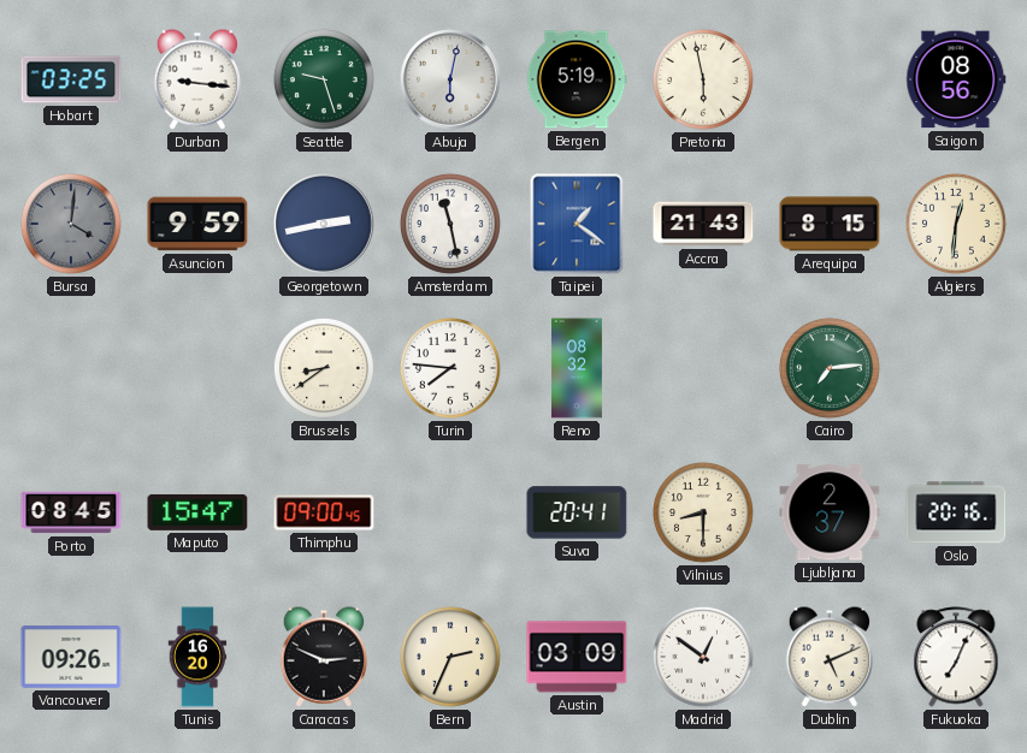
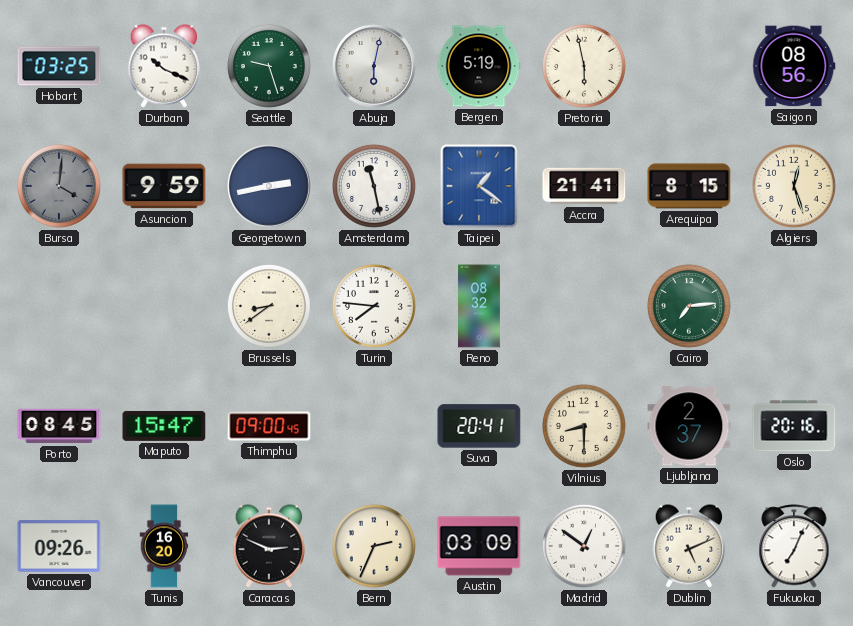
Durban: 9:16 -> 10:19
Accra: 21:43 -> 21:41
Algiers: 12:31 -> 12:27
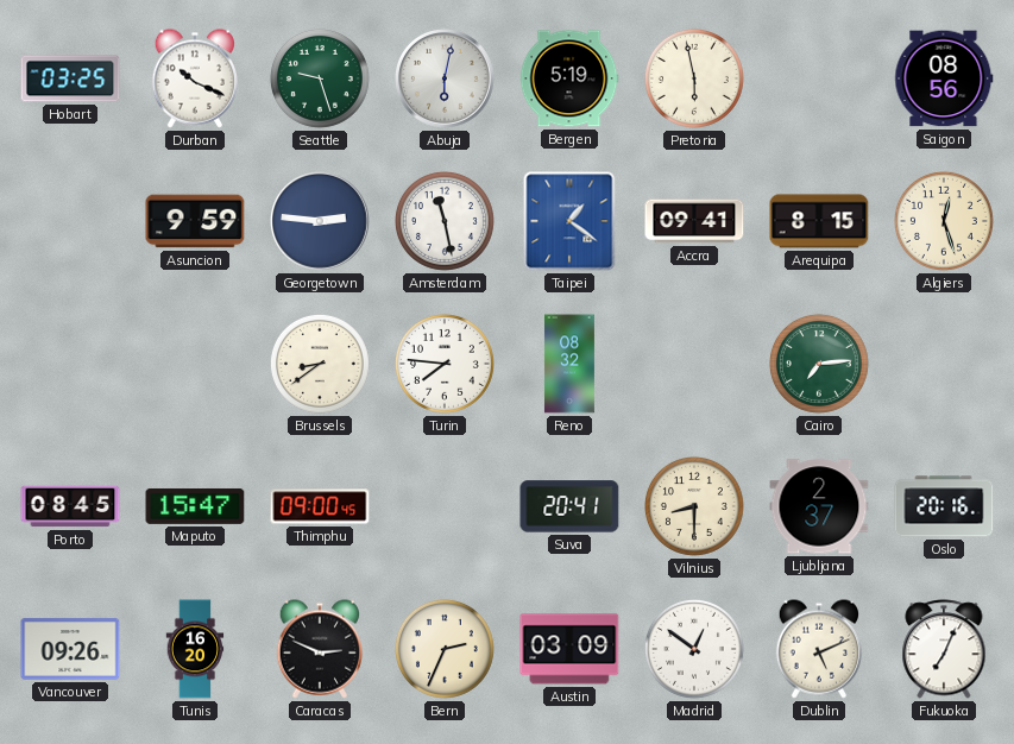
Bursa: 4:01 -> none
Georgetown: 2:43 -> 2:46
Accra: 21:41 -> 09:41
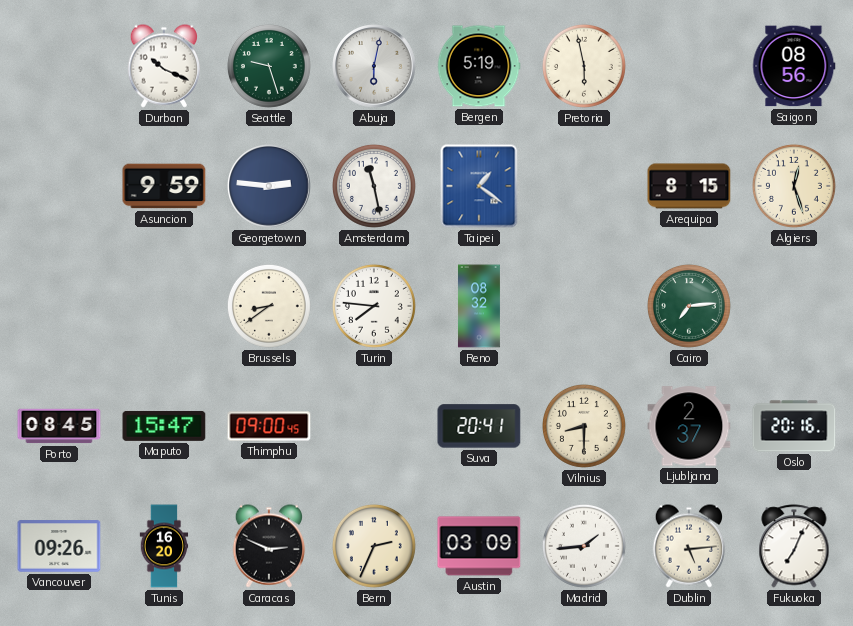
Hobart: 03:25 -> none
Accra: 09:41 -> none
Madrid: 12:51 -> 1:44
Dublin: 5:11 -> 5:14
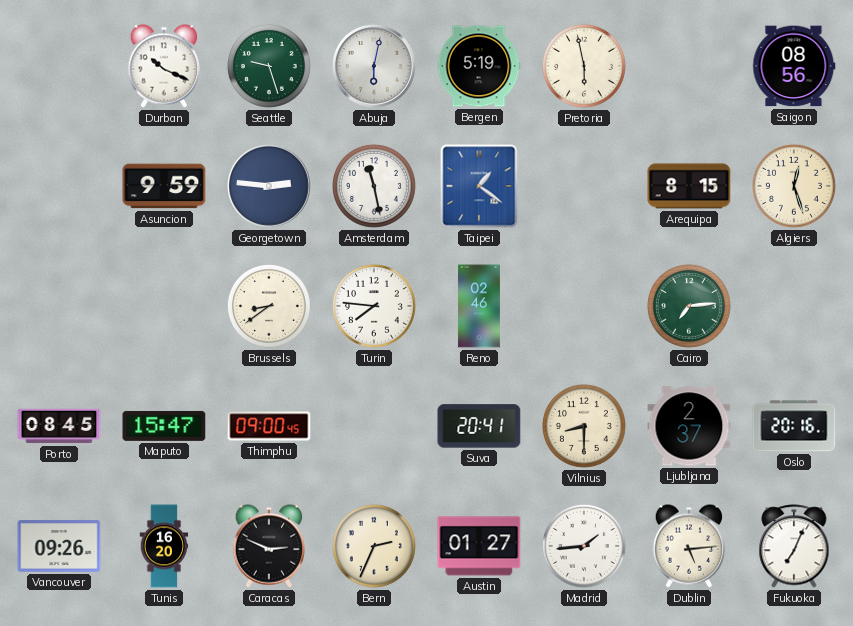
Reno: 08:32 -> 02:46
Austin: 03:09 -> 01:27
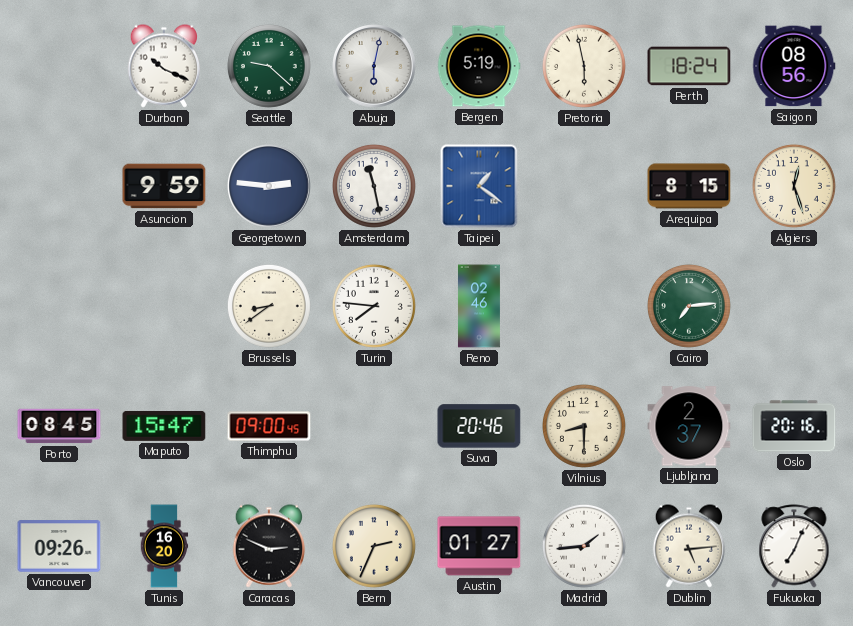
Seattle: 9:27 -> 9:22
Perth: none -> 18:24
Suva: 20:41 -> 20:46
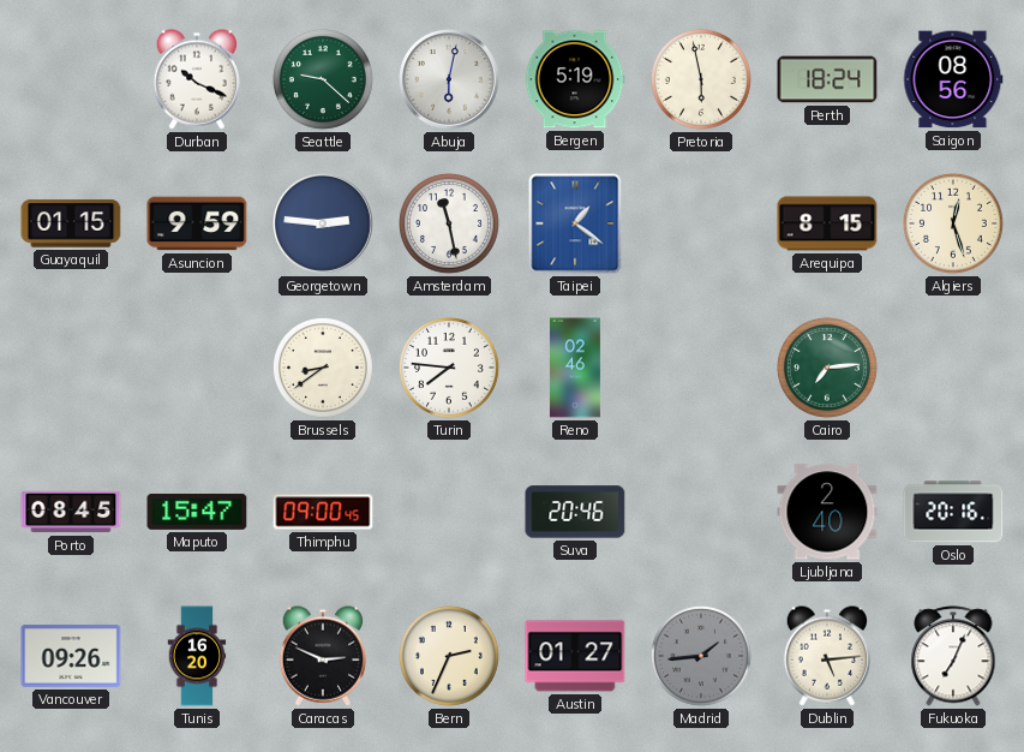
Guayaquil: none -> 01:15
Vilnius: 8:30 -> none
Ljubljana: 2:37 -> 2:40
Madrid dial: white -> grey
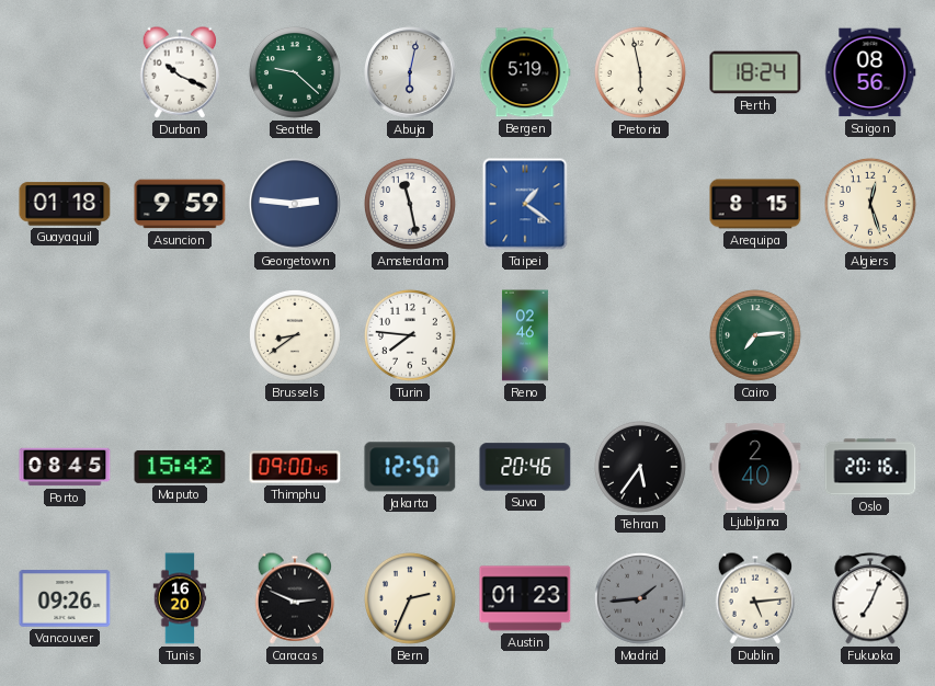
Guayaquil: 01:15 -> 01:18
Maputo: 15:47 -> 15:42
Jakarta: none -> 12:50
Tehran: none -> 5:36
Austin: 01:27 -> 01:23
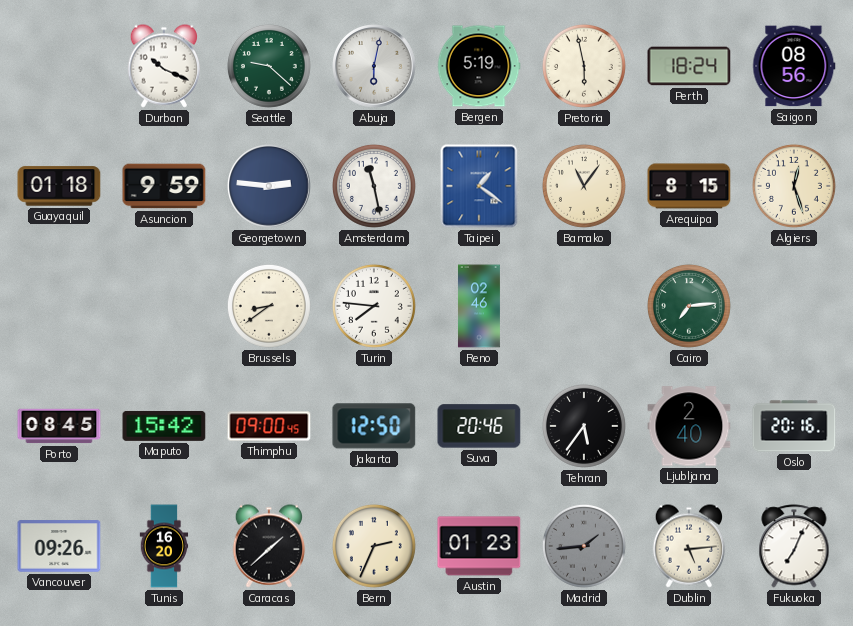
Bamako: none -> 11:06
Caracas: 2:49 -> 1:38
